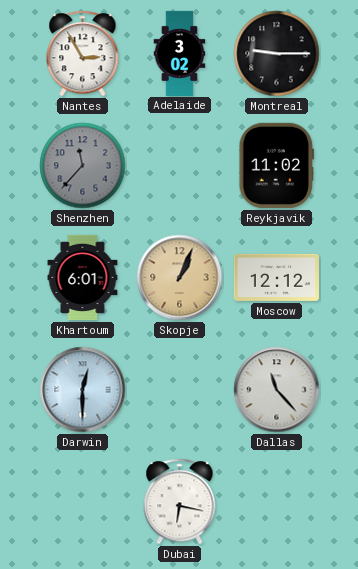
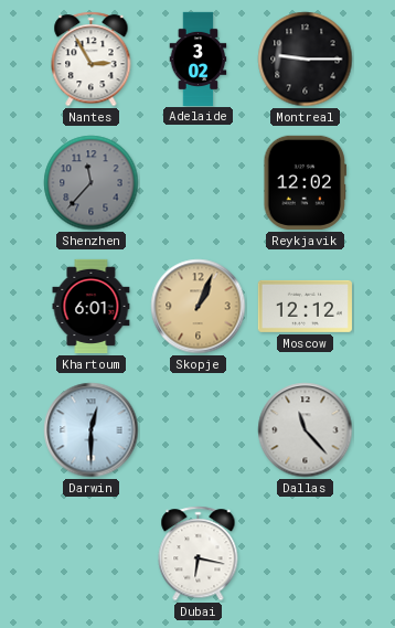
Reykjavik: 11:02 -> 12:02
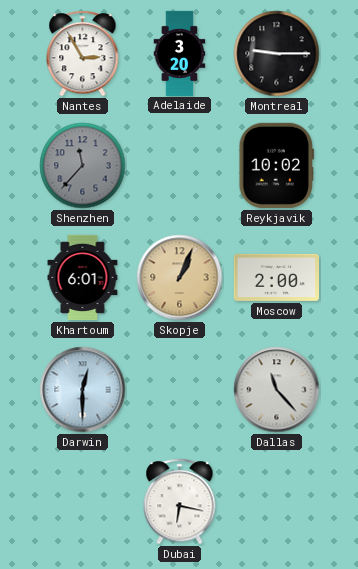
Adelaide: 3:02 -> 3:20
Reykjavik: 12:02 -> 10:02
Moscow: 12:12 -> 2:00
